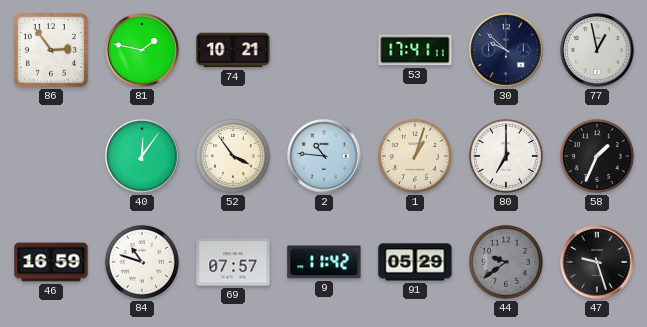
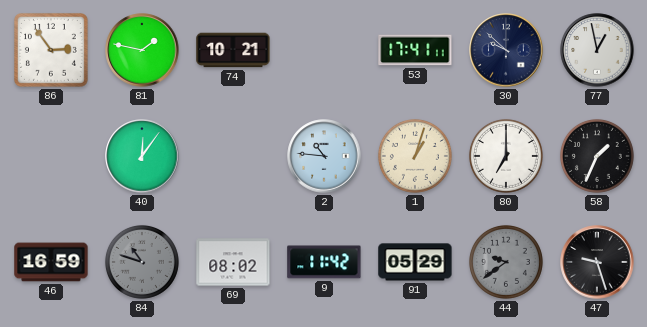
52: 3:54 -> none
84 dial: white -> grey
69: 07:57 -> 08:02
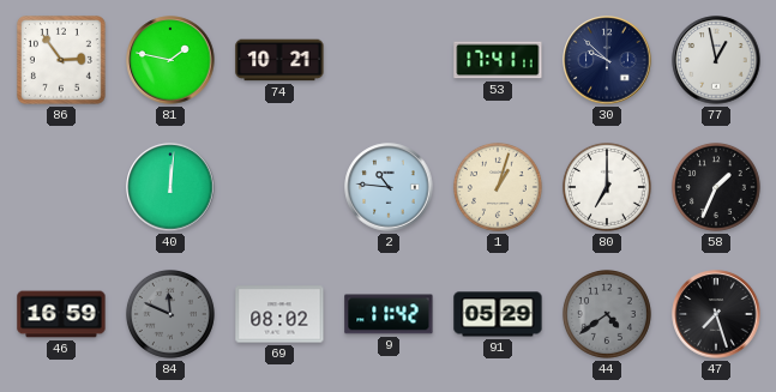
40: 12:06 -> 12:01
84: 10:48 -> 11:49
44: 9:39 -> 4:39
47: 9:27 -> 7:27
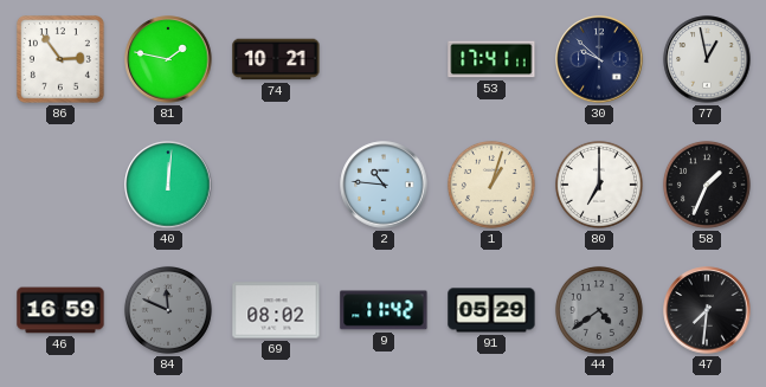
47: 7:27 -> 7:31
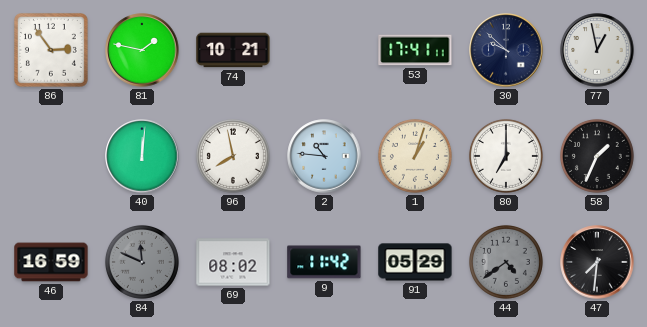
96: none -> 7:58
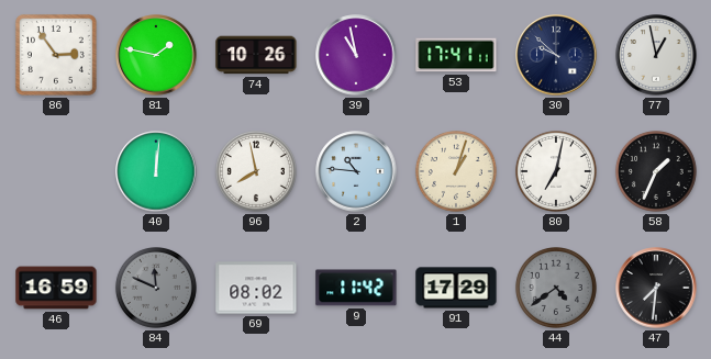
74: 10:21 -> 10:26
39: none -> 10:58
80: 7:00 -> 7:02
91: 05:29 -> 17:29
